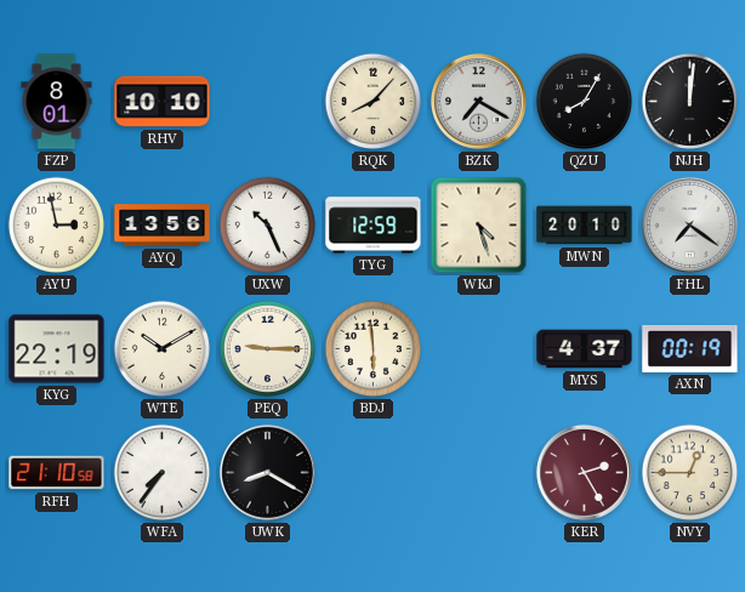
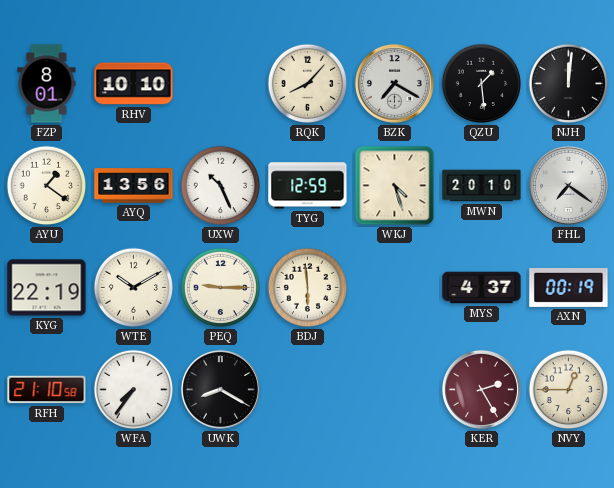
QZU: 8:05 -> 1:29
AYU: 2:58 -> 1:21
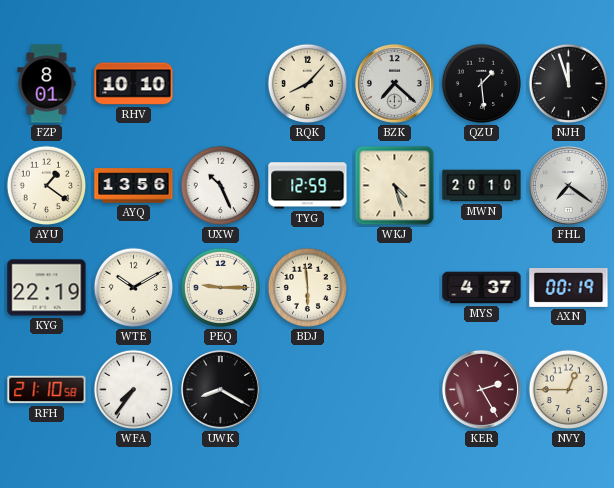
BZK: 7:20 -> 7:22
NJH: 12:01 -> 11:57
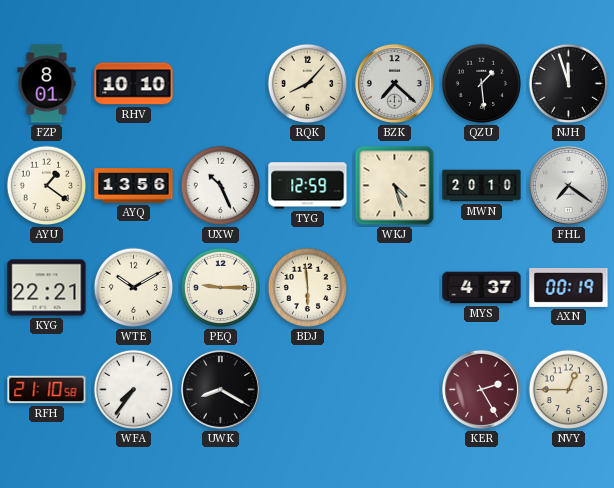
KYG: 22:19 -> 22:21
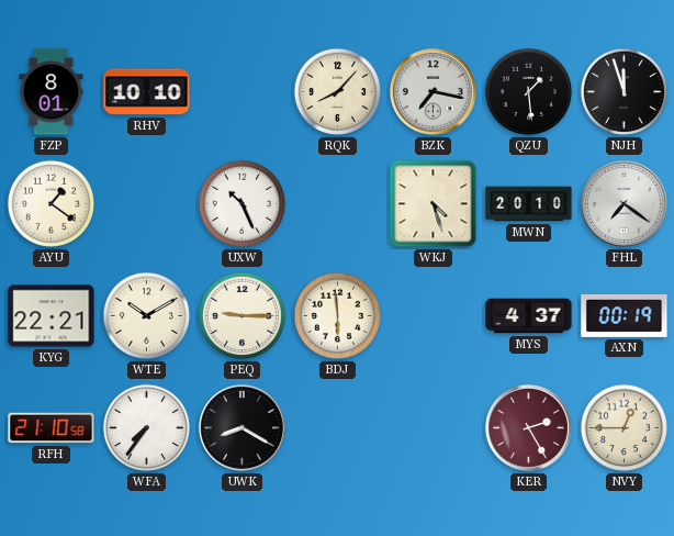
BZK: 7:22 -> 7:17
AYQ: 13:56 -> none
TYG: 12:59 -> none
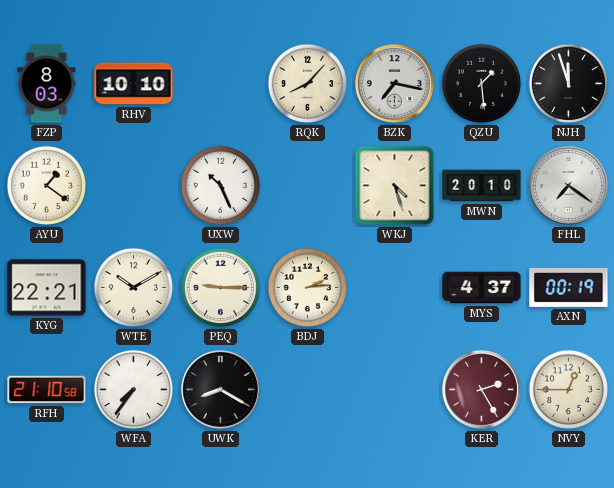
FZP: 8:01 -> 8:03
BDJ: 5:59 -> 2:14
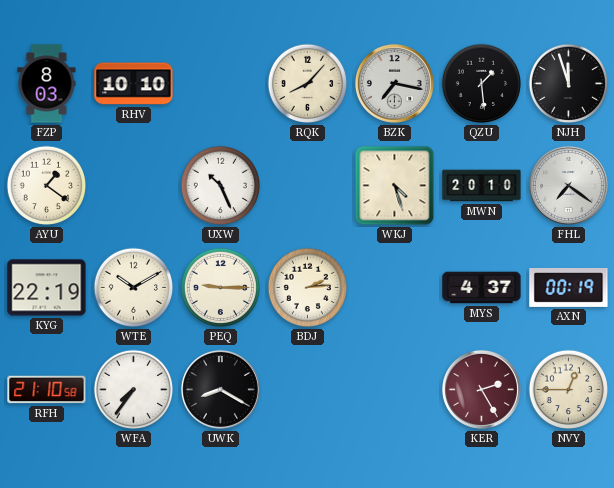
KYG: 22:21 -> 22:19
